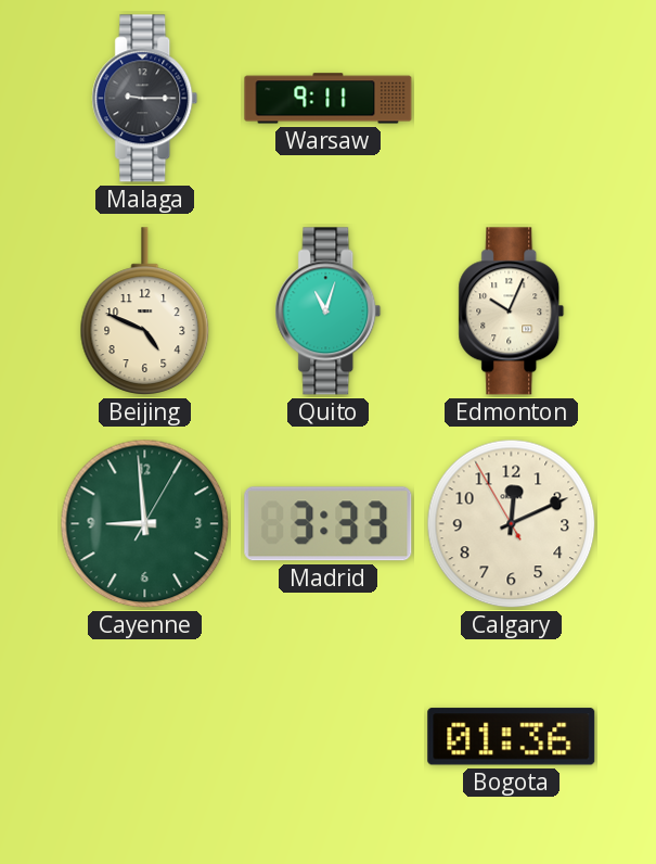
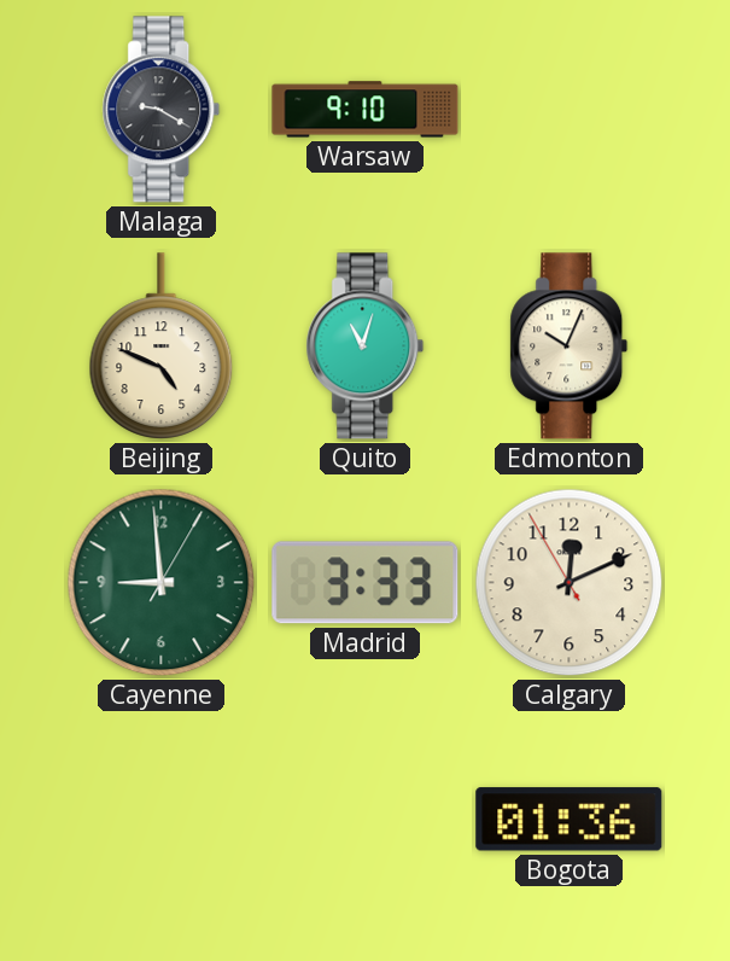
Malaga: 9:15 -> 9:20
Warsaw: 9:11 -> 9:10
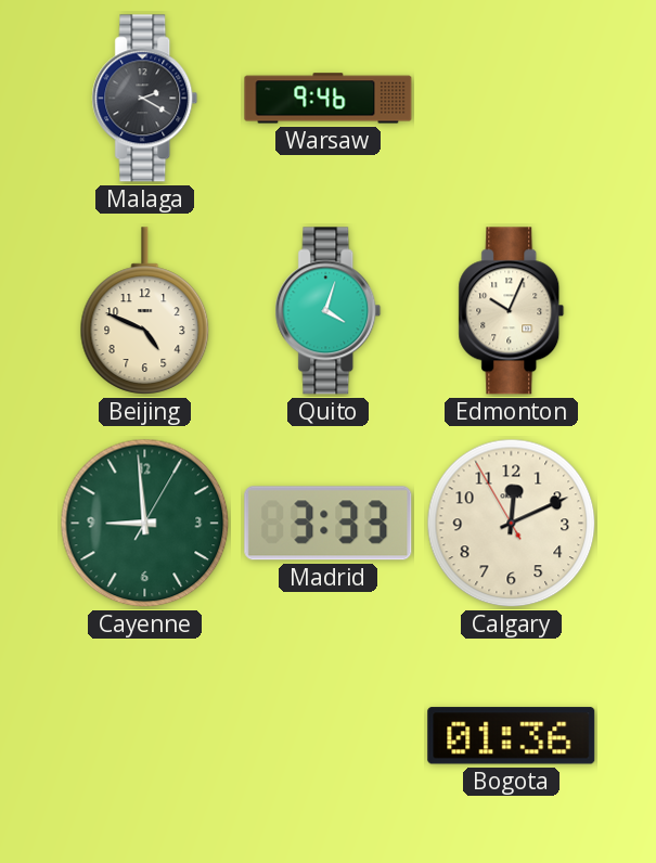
Malaga: 9:20 -> 2:20
Warsaw: 9:10 -> 9:46
Quito: 11:03 -> 4:03
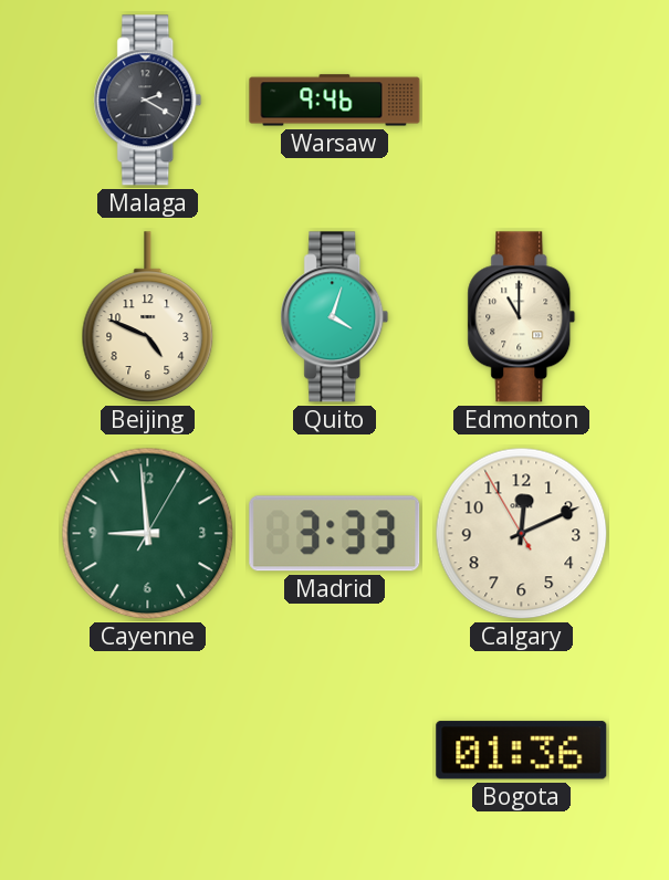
Edmonton: 10:04 -> 11:00
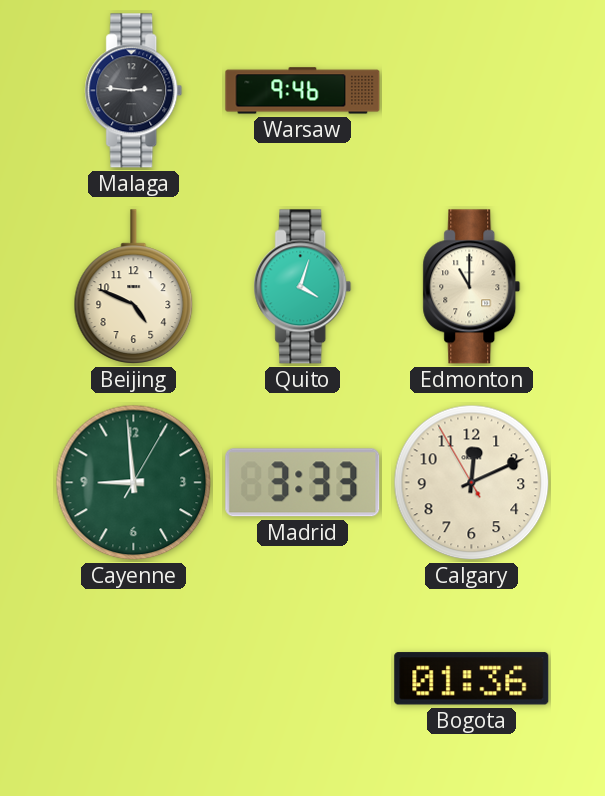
Malaga: 2:20 -> 2:46
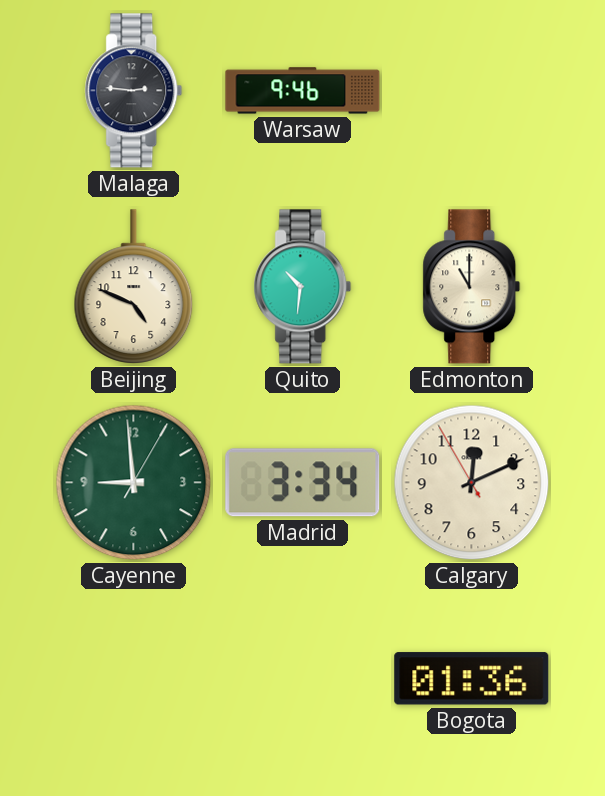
Quito: 4:03 -> 10:31
Madrid: 3:33 -> 3:34
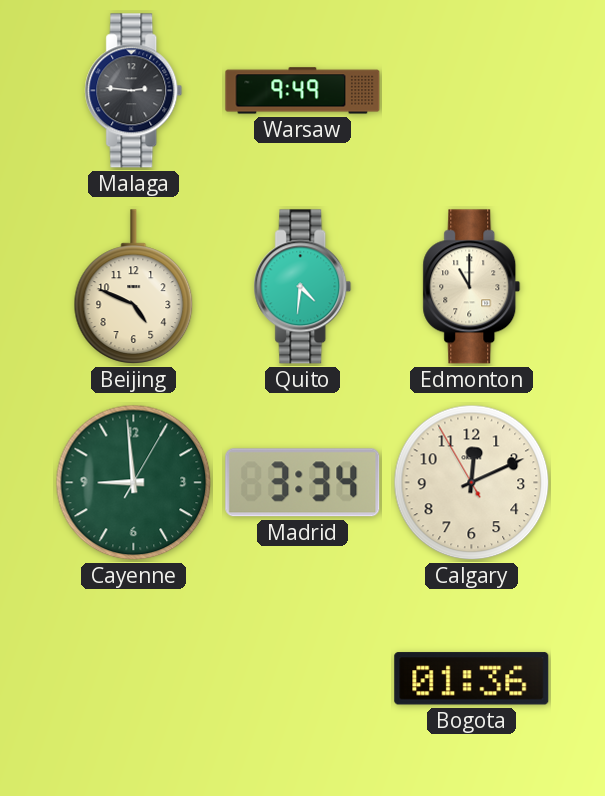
Warsaw: 9:46 -> 9:49
Quito: 10:31 -> 4:31
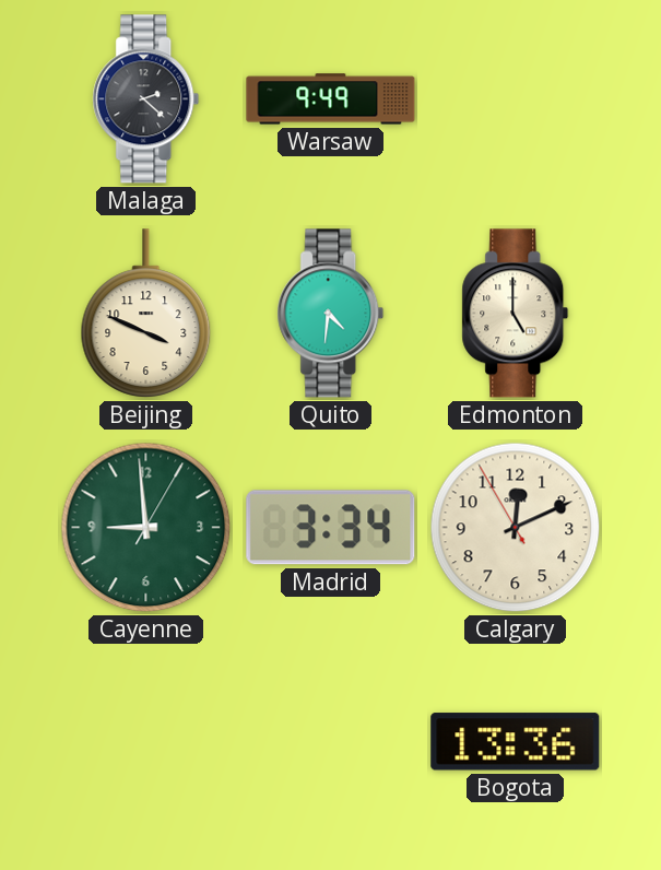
Malaga: 2:46 -> 2:22
Beijing: 4:49 -> 3:49
Edmonton: 11:00 -> 5:00
Bogota: 01:36 -> 13:36
